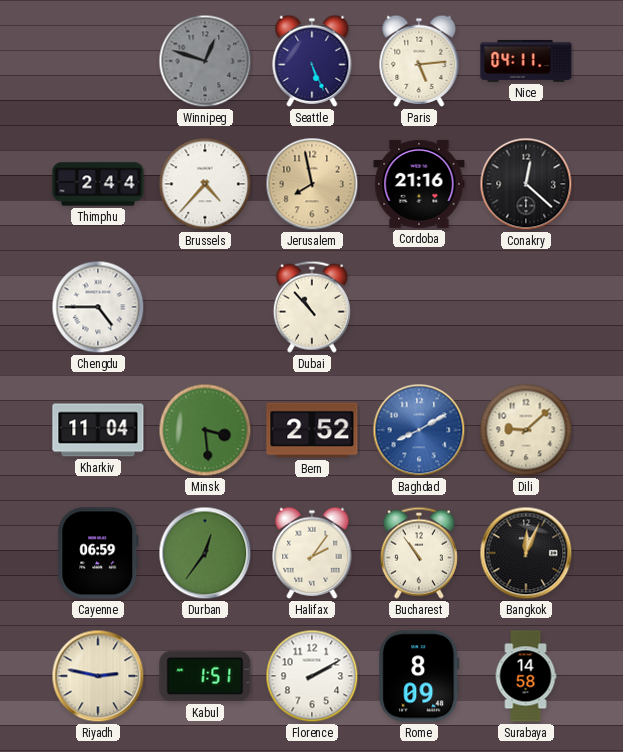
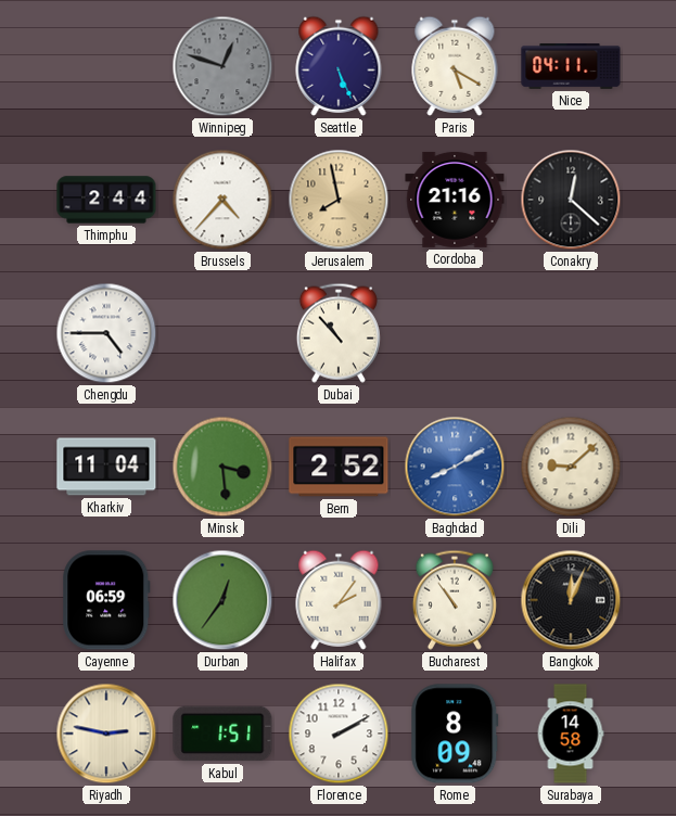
Paris: 5:14 -> 5:20
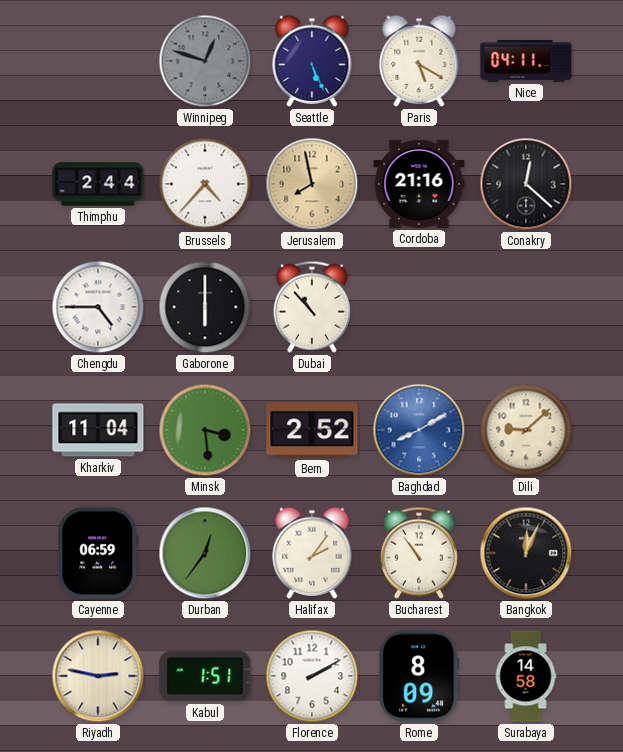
Gaborone: none -> 6:00
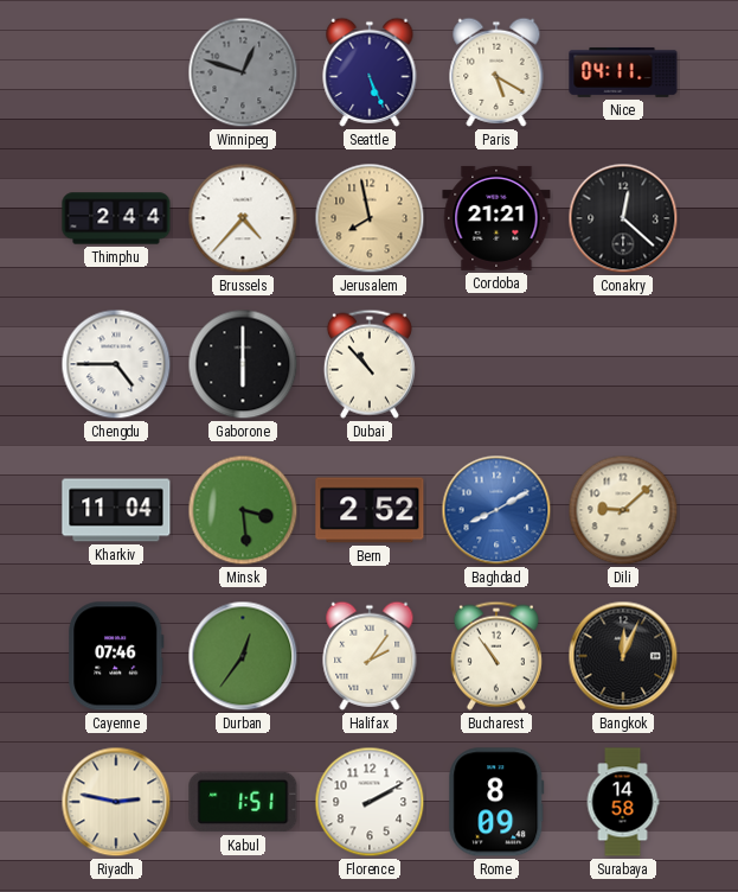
Cordoba: 21:16 -> 21:21
Cayenne: 06:59 -> 07:46
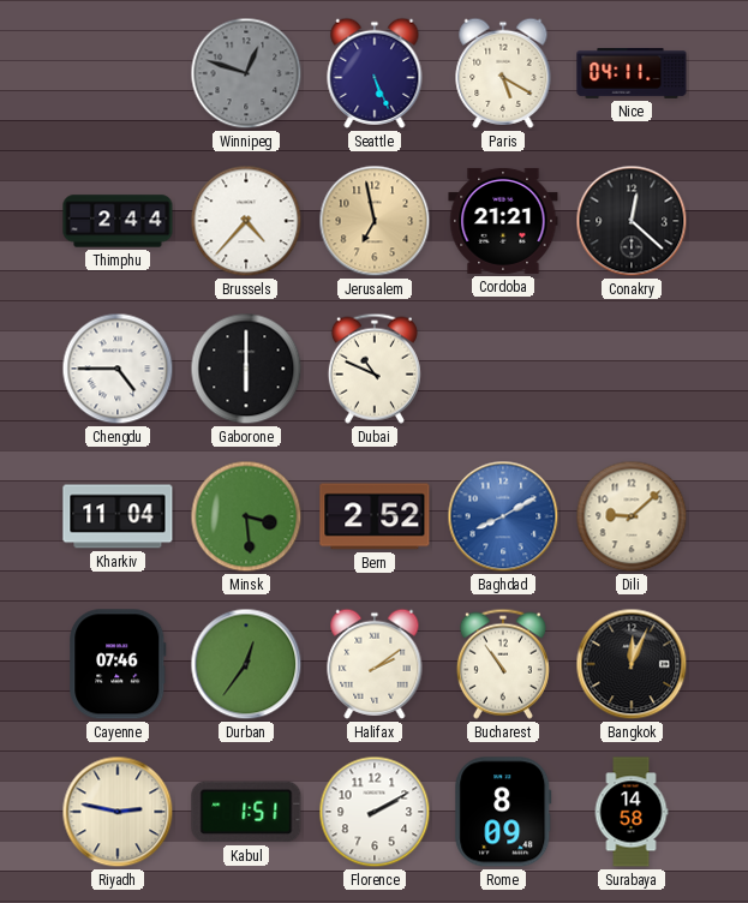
Jerusalem: 7:58 -> 6:58
Dubai: 10:53 -> 10:49
Halifax: 2:06 -> 2:09
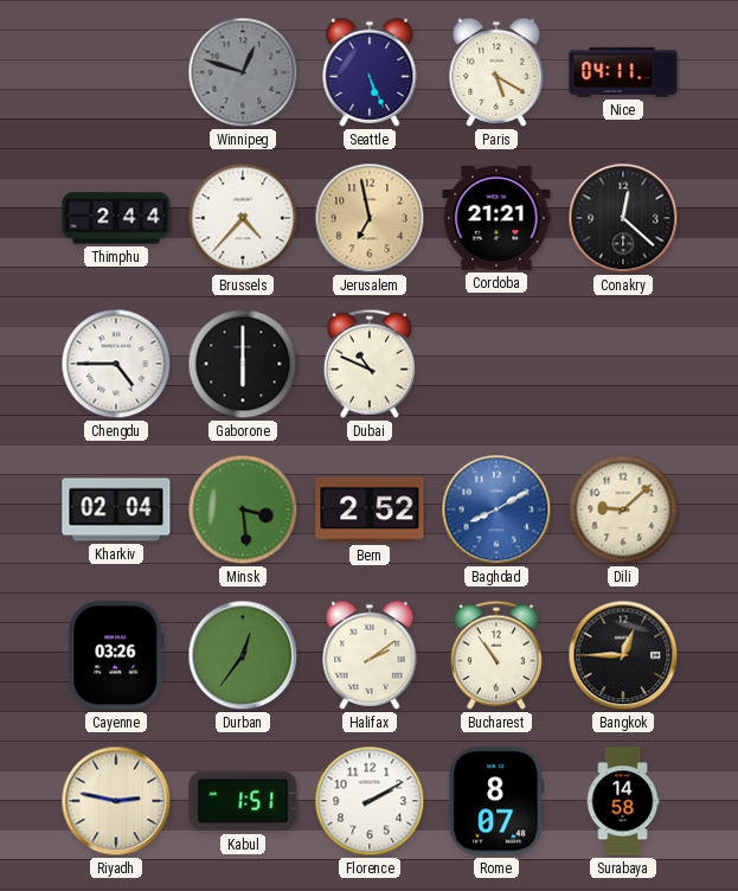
Kharkiv: 11:04 -> 02:04
Cayenne: 07:46 -> 03:26
Bangkok: 12:04 -> 12:45
Rome: 8:09 -> 8:07
